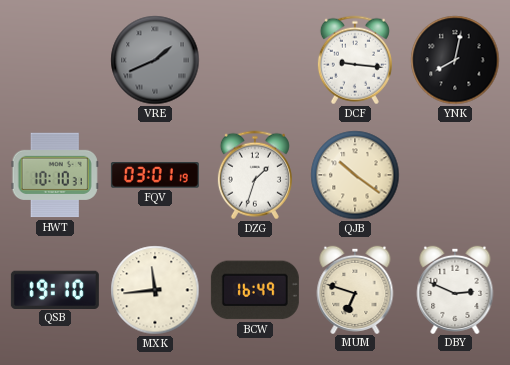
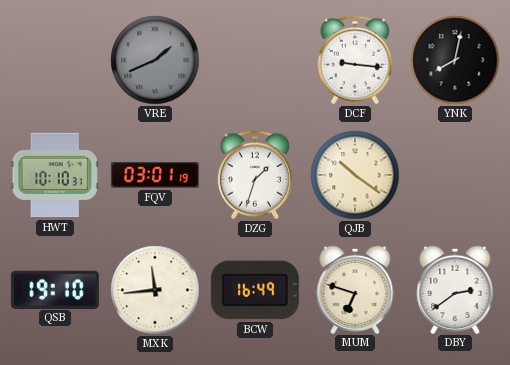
DBY: 2:49 -> 2:39
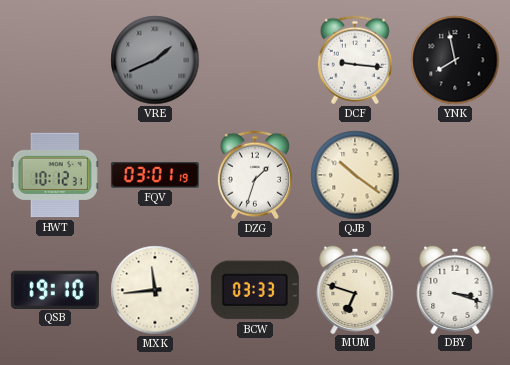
YNK: 8:02 -> 7:58
HWT: 10:10 -> 10:12
BCW: 16:49 -> 03:33
DBY: 2:39 -> 3:18
